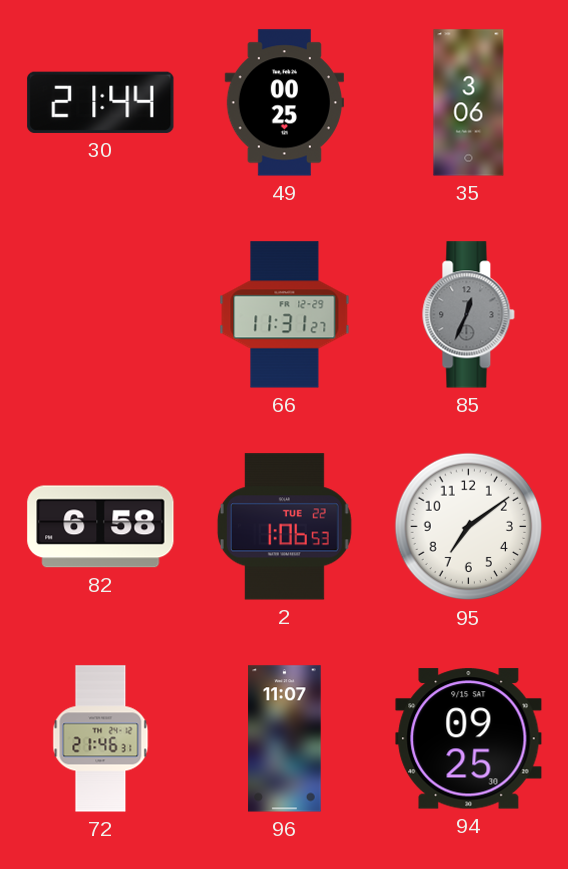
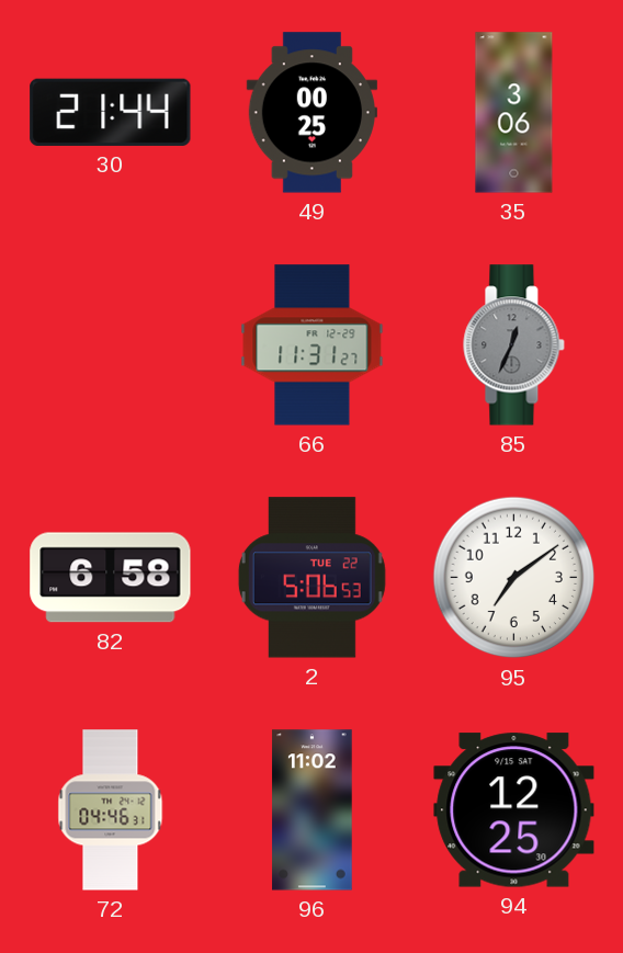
2: 1:06 -> 5:06
72: 21:46 -> 04:46
96: 11:07 -> 11:02
94: 09:25 -> 12:25
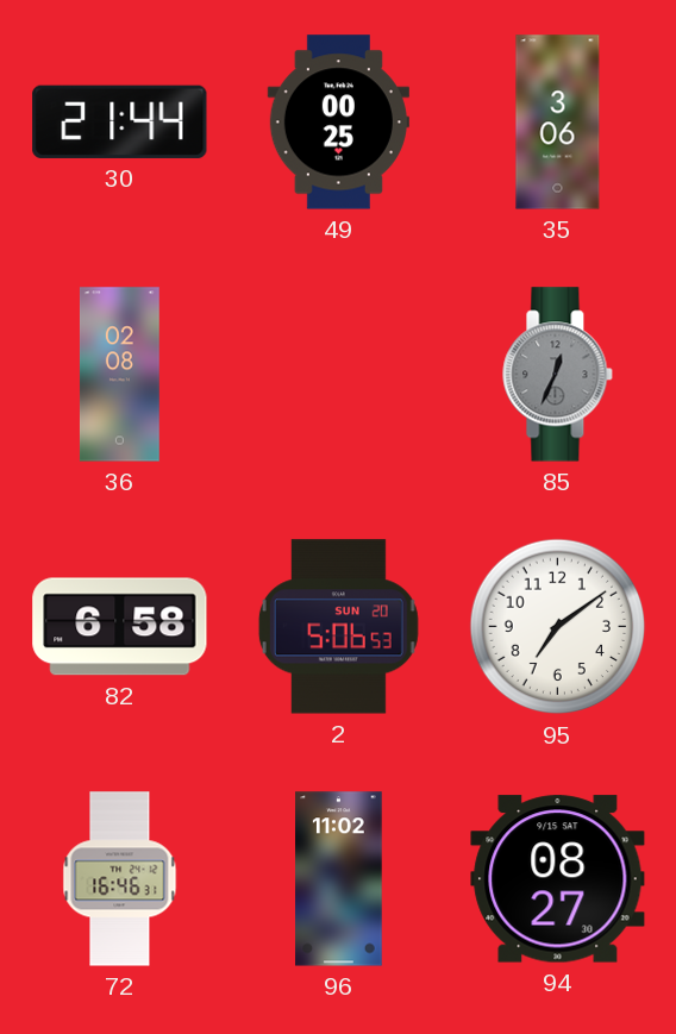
36: none -> 02:08
66: 11:31 -> none
2 date: TUE 22 -> SUN 20
72: 04:46 -> 16:46
94: 12:25 -> 08:27
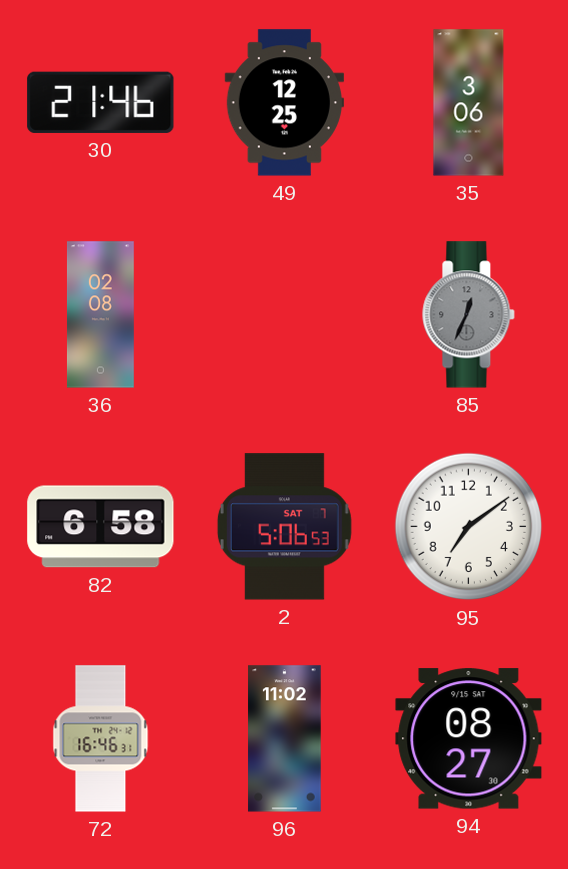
30: 21:44 -> 21:46
49: 00:25 -> 12:25
2 date: SUN 20 -> SAT 7
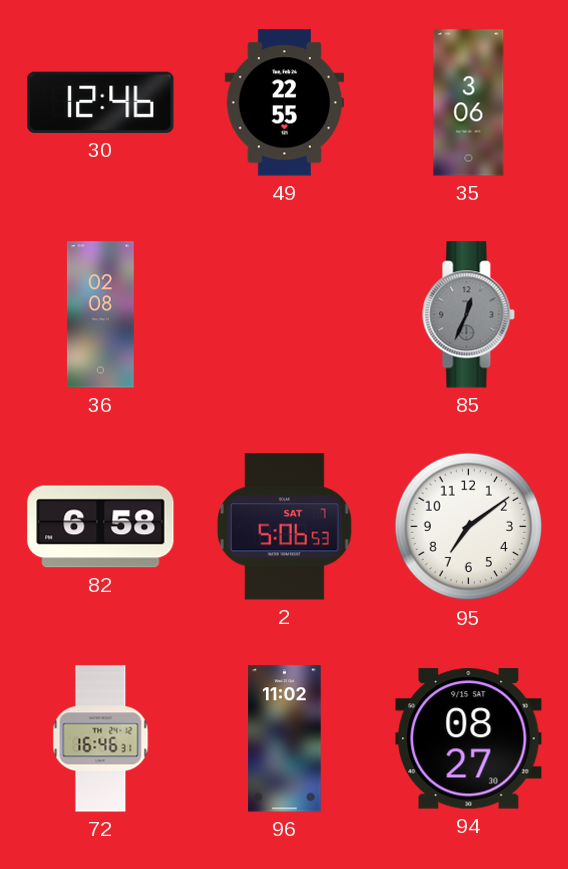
30: 21:46 -> 12:46
49: 12:25 -> 22:55
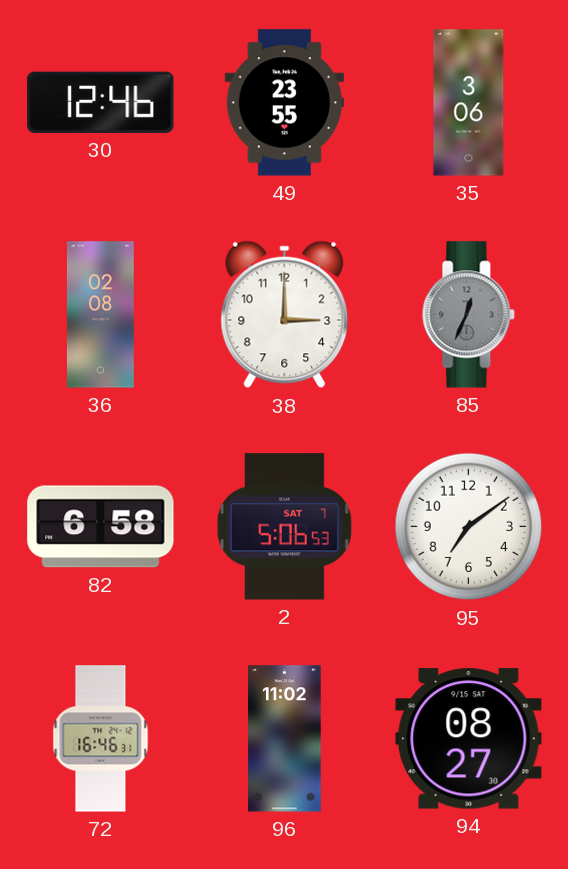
49: 22:55 -> 23:55
38: none -> 3:00
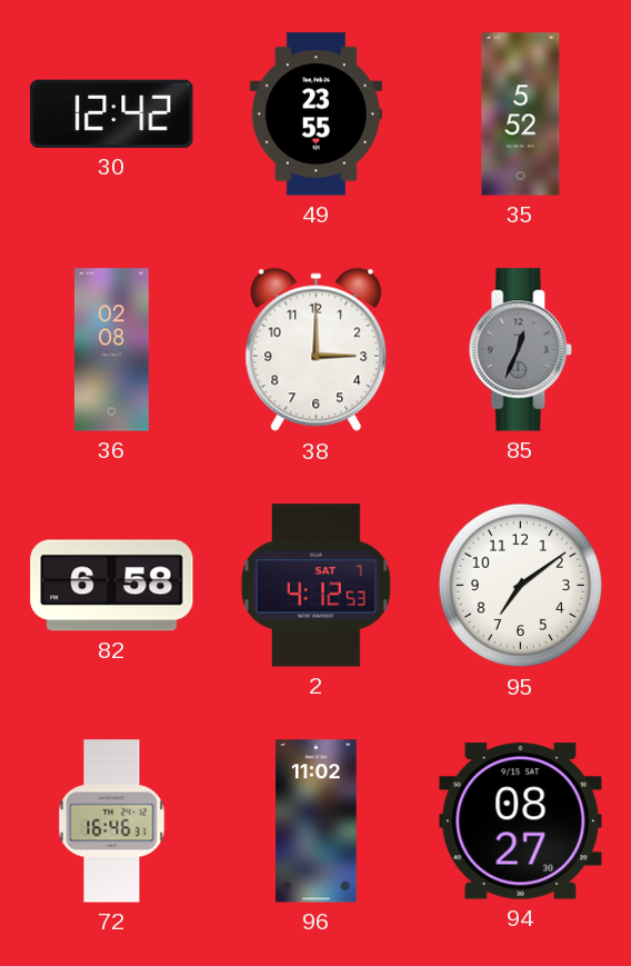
30: 12:46 -> 12:42
35: 3:06 -> 5:52
2: 5:06 -> 4:12
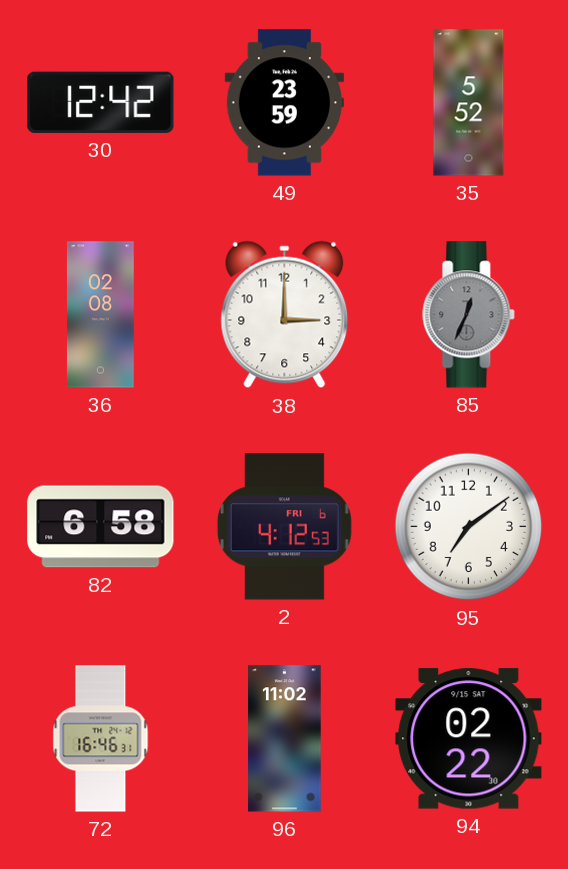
49: 23:55 -> 23:59
2 date: SAT 7 -> FRI 6
94: 08:27 -> 02:22
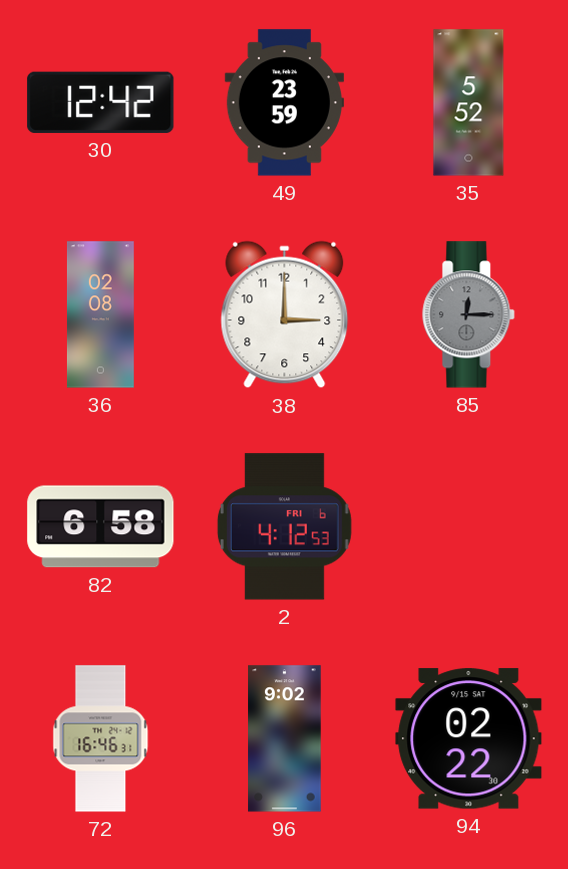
85: 12:34 -> 12:15
95: 7:09 -> none
96: 11:02 -> 9:02
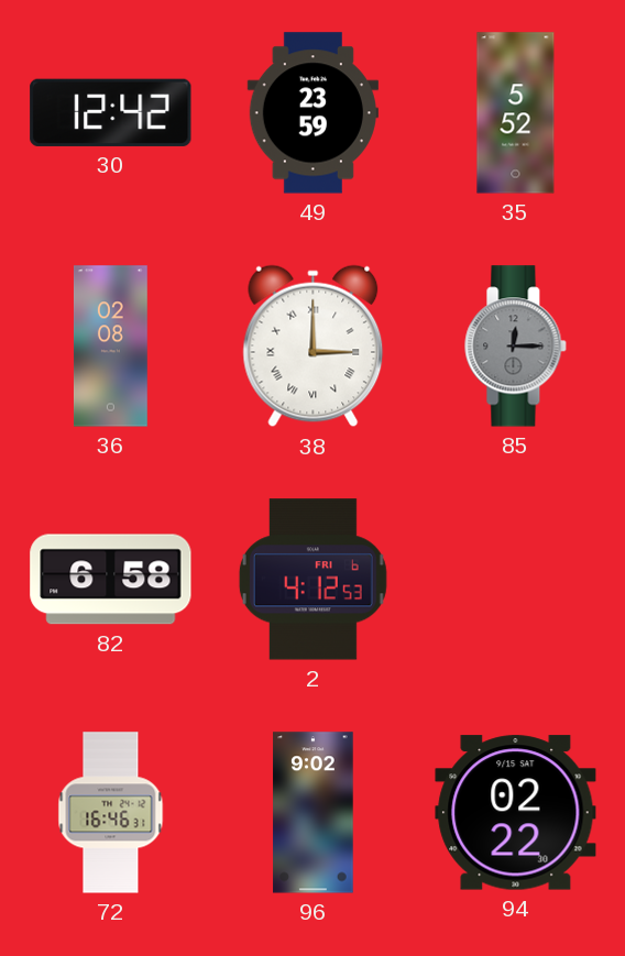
38 numerals: Arabic -> Roman
